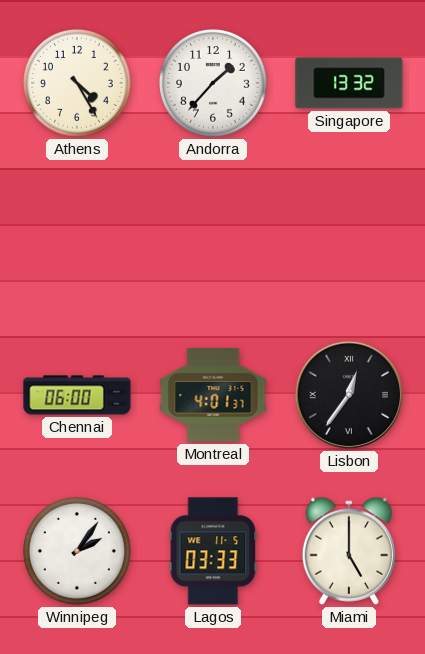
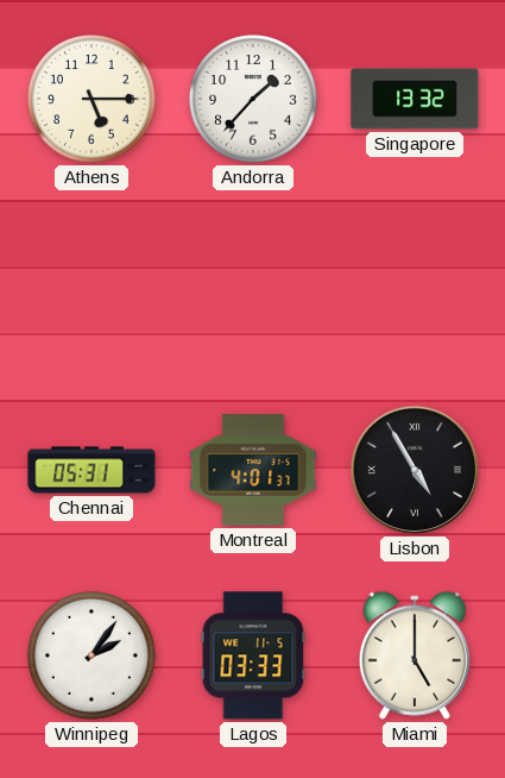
Athens: 4:25 -> 5:15
Chennai: 06:00 -> 05:31
Lisbon: 12:36 -> 4:55
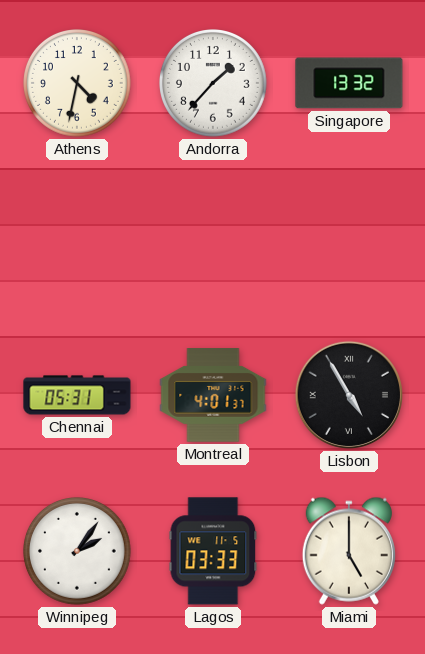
Athens: 5:15 -> 4:32
